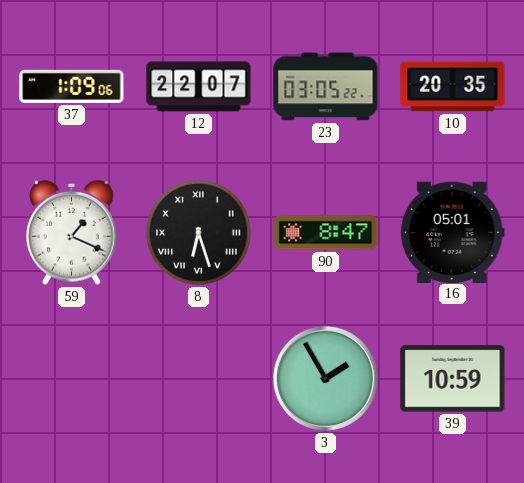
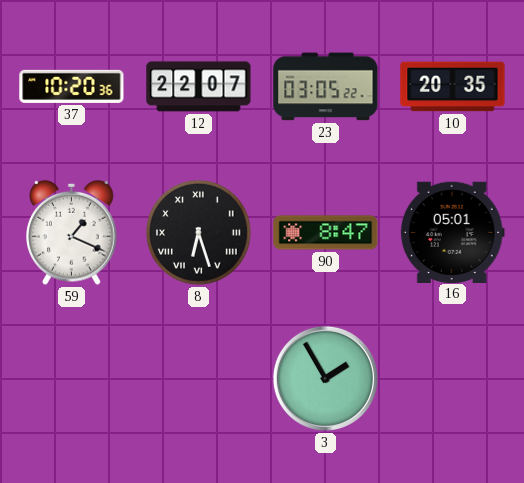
37: 1:09 -> 10:20
39: 10:59 -> none
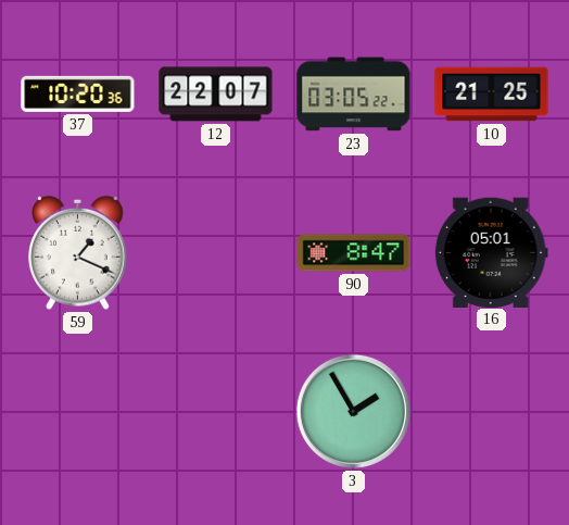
10: 20:35 -> 21:25
8: 6:27 -> none
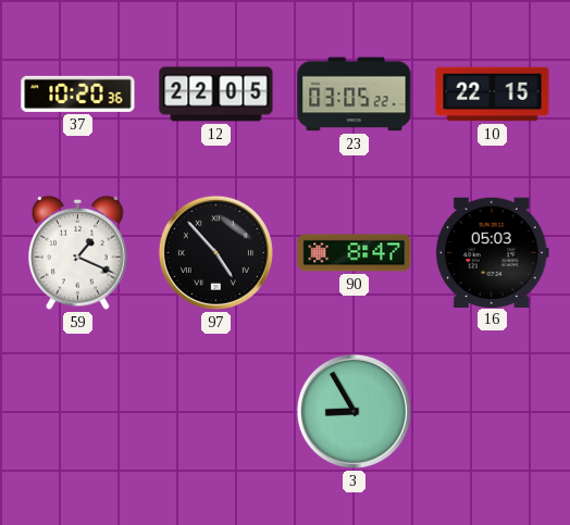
12: 22:07 -> 22:05
10: 21:25 -> 22:15
97: none -> 4:53
16: 05:01 -> 05:03
3: 1:55 -> 8:55
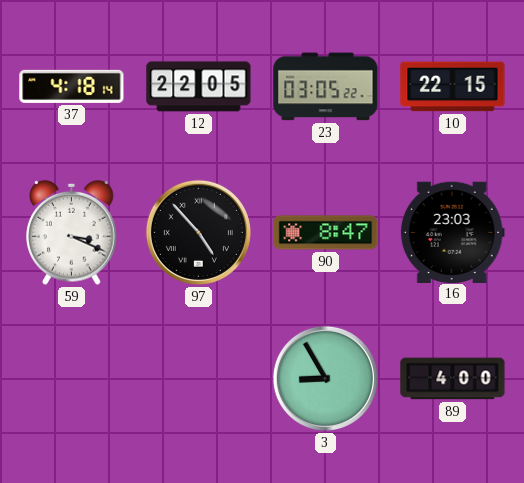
37: 10:20 -> 4:18
59: 1:19 -> 3:19
16: 05:03 -> 23:03
89: none -> 4:00
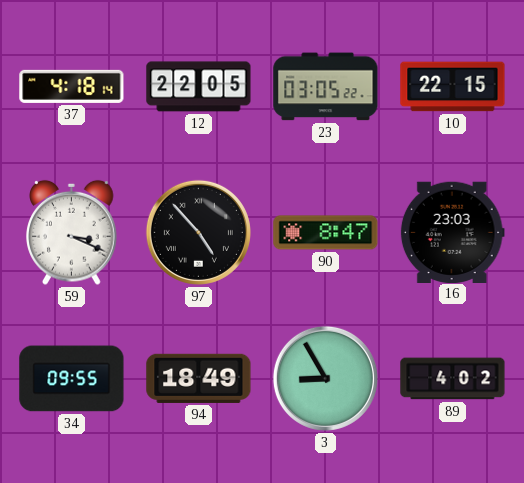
34: none -> 09:55
94: none -> 18:49
89: 4:00 -> 4:02
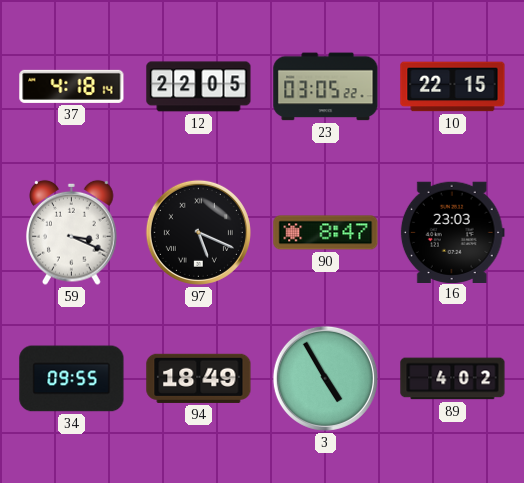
97: 4:53 -> 5:19
3: 8:55 -> 4:55
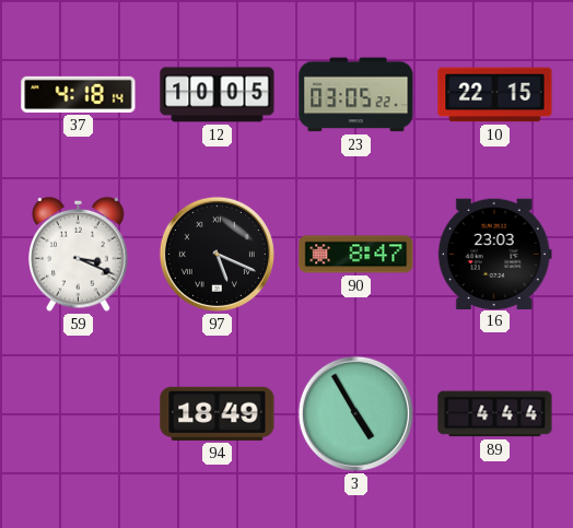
12: 22:05 -> 10:05
34: 09:55 -> none
89: 4:02 -> 4:44
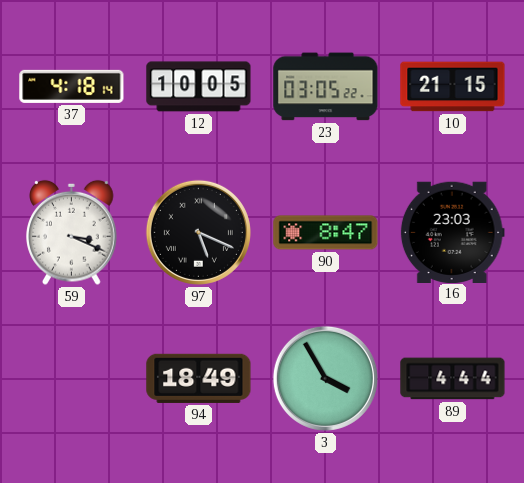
10: 22:15 -> 21:15
3: 4:55 -> 3:55
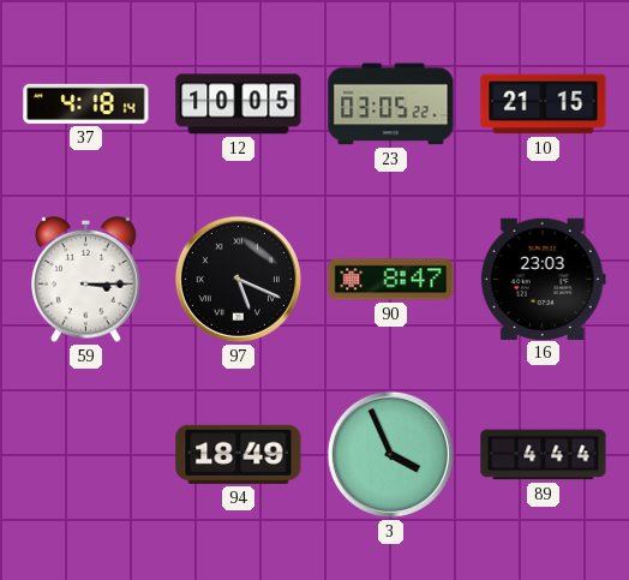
59: 3:19 -> 3:15
3: 3:55 -> 3:56
